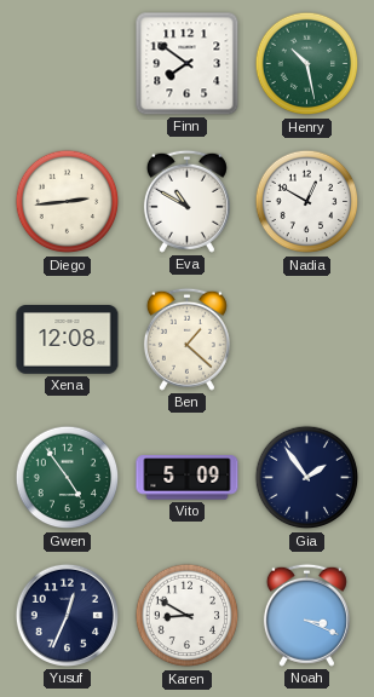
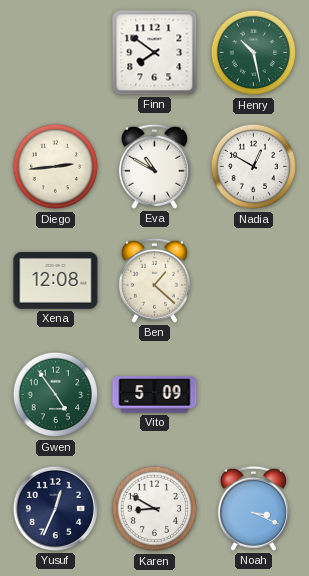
Gia: 1:54 -> none
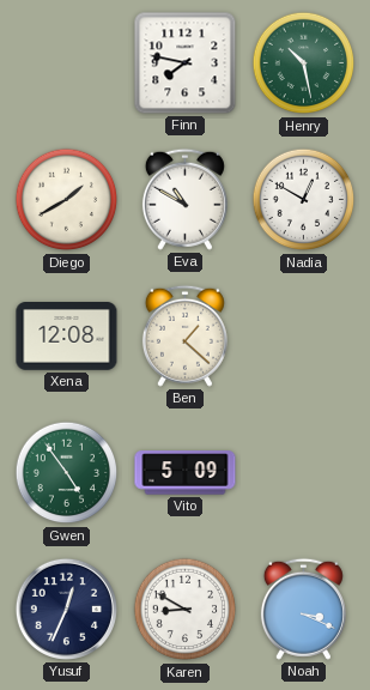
Finn: 7:51 -> 7:47
Diego: 2:44 -> 1:40
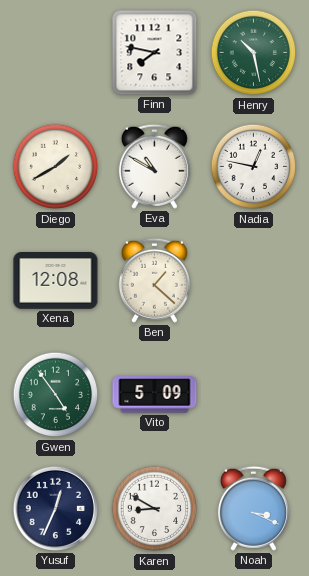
Nadia: 12:50 -> 12:47
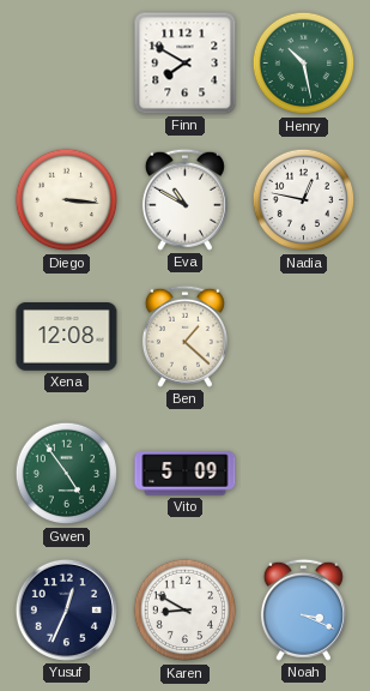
Finn: 7:47 -> 7:50
Diego: 1:40 -> 3:16
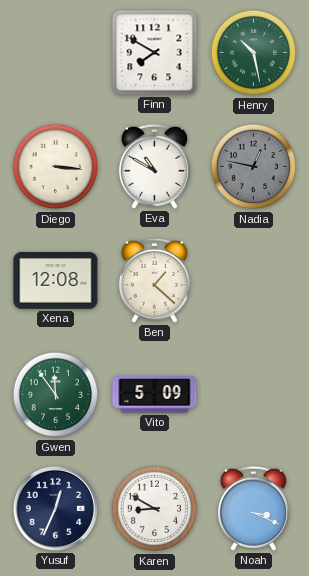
Nadia dial: white -> grey
Gwen: 4:54 -> 11:54
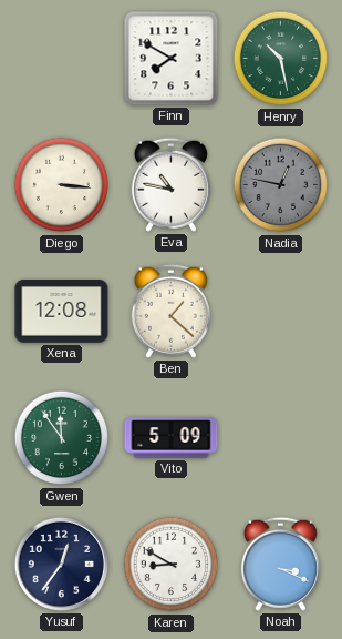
Eva: 10:50 -> 10:47
Yusuf: 12:34 -> 12:36
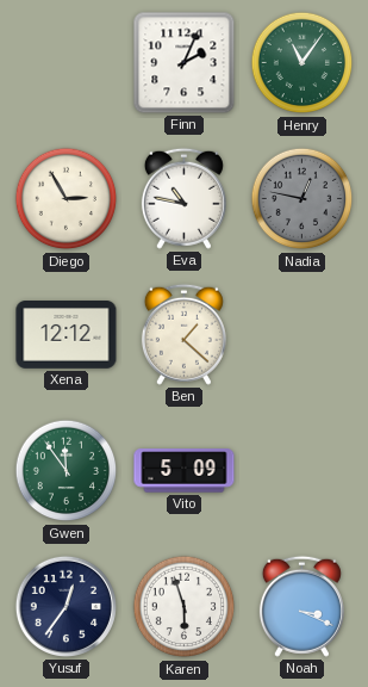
Finn: 7:50 -> 2:04
Henry: 10:28 -> 11:06
Diego: 3:16 -> 2:55
Xena: 12:08 -> 12:12
Karen: 8:50 -> 5:57
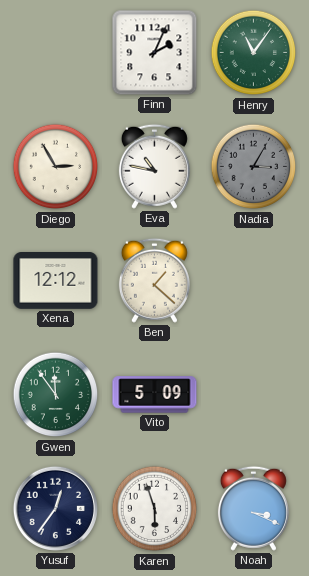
Nadia: 12:47 -> 3:05
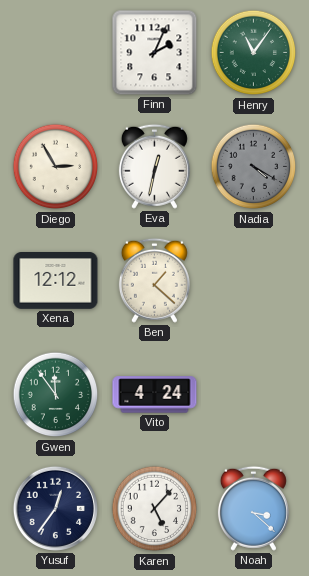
Eva: 10:47 -> 12:32
Nadia: 3:05 -> 4:20
Vito: 5:09 -> 4:24
Karen: 5:57 -> 5:07
Noah: 3:19 -> 3:22
